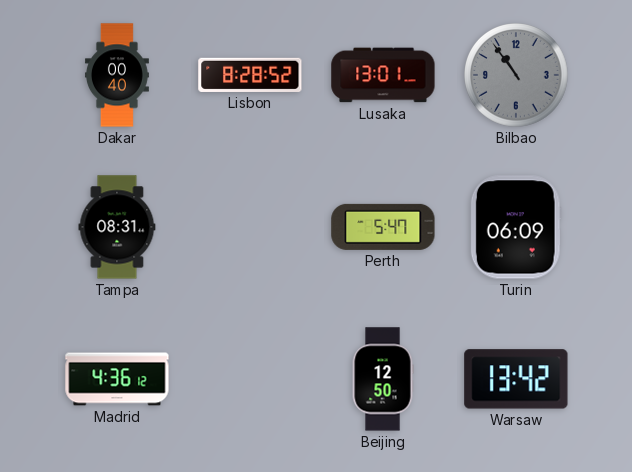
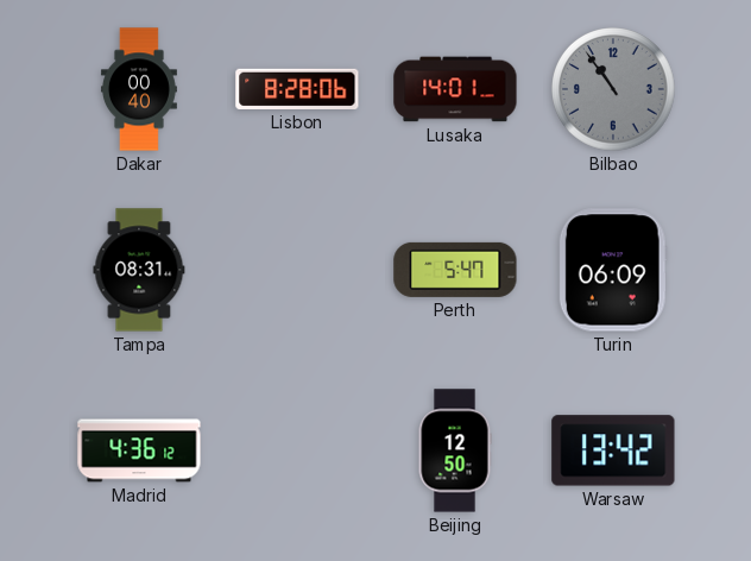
Lisbon: 8:28:52 -> 8:28:06
Lusaka: 13:01 -> 14:01
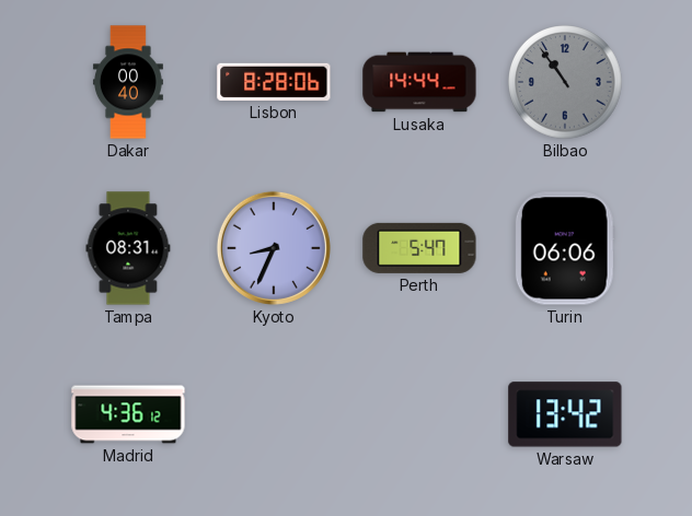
Lusaka: 14:01 -> 14:44
Kyoto: none -> 8:34
Turin: 06:09 -> 06:06
Beijing: 12:50 -> none
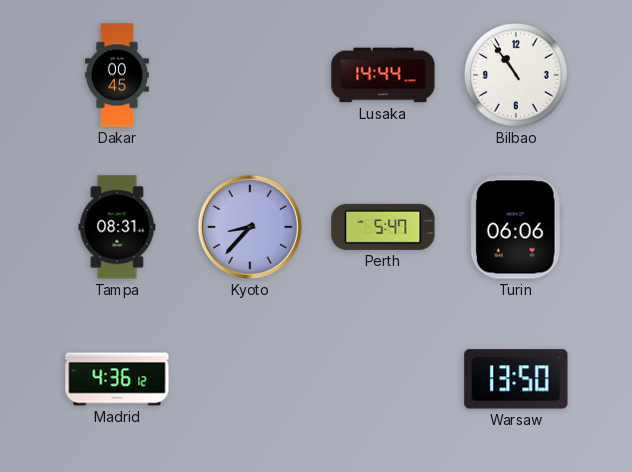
Dakar: 00:40 -> 00:45
Lisbon: 8:28 -> none
Bilbao dial: grey -> white
Kyoto: 8:34 -> 8:37
Warsaw: 13:42 -> 13:50
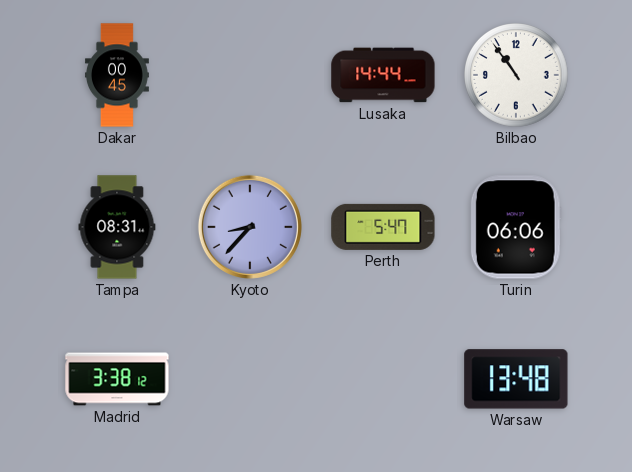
Madrid: 4:36 -> 3:38
Warsaw: 13:50 -> 13:48
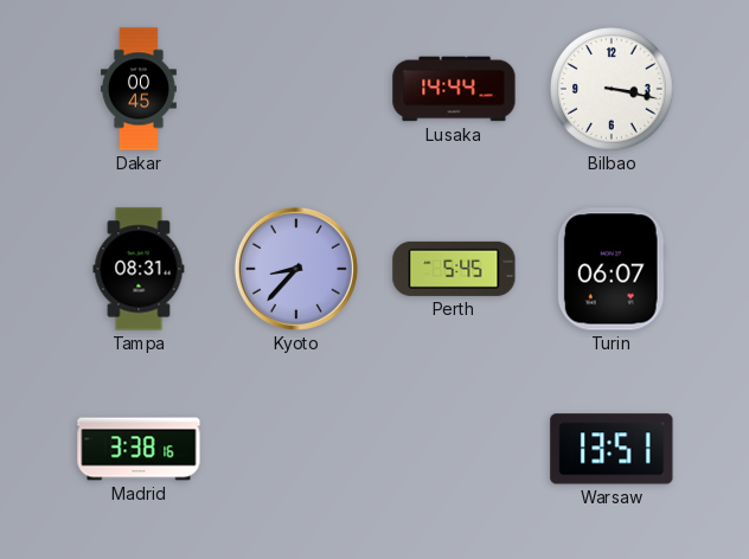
Bilbao: 10:54 -> 3:17
Perth: 5:47 -> 5:45
Turin: 06:06 -> 06:07
Madrid: 3:38:12 -> 3:38:16
Warsaw: 13:48 -> 13:51
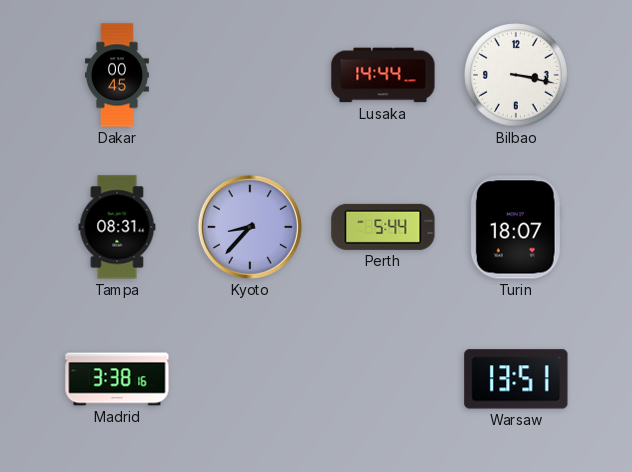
Perth: 5:45 -> 5:44
Turin: 06:07 -> 18:07
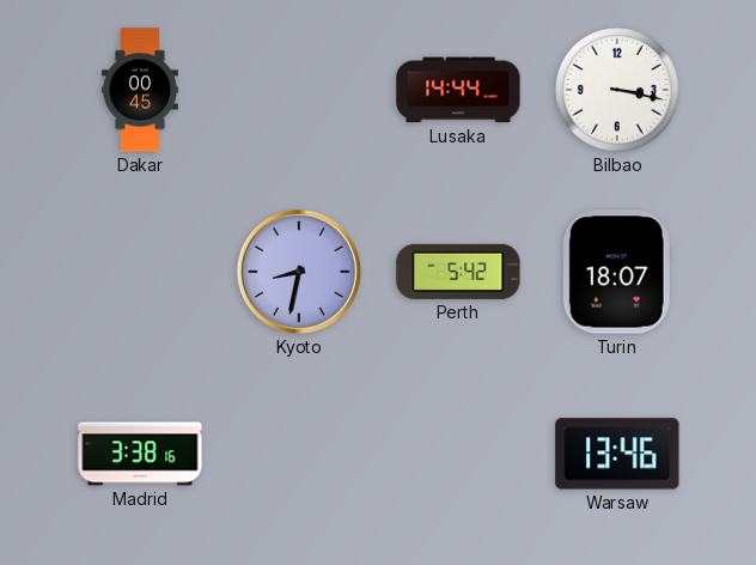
Tampa: 08:31 -> none
Kyoto: 8:37 -> 8:32
Perth: 5:44 -> 5:42
Warsaw: 13:51 -> 13:46
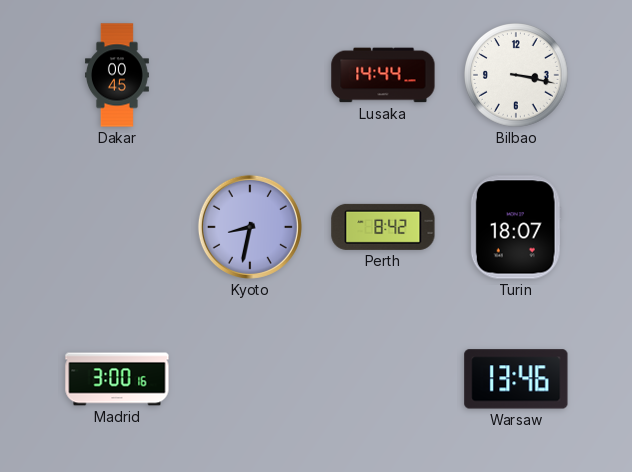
Perth: 5:42 -> 8:42
Madrid: 3:38 -> 3:00
